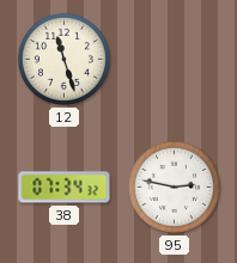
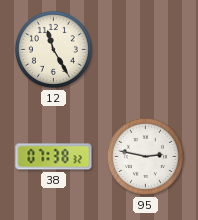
12: 11:27 -> 11:25
38: 07:34 -> 07:38
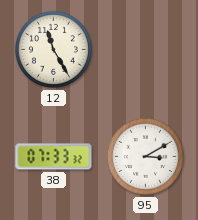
38: 07:38 -> 07:33
95: 2:47 -> 3:10
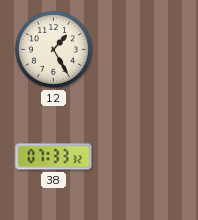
12: 11:25 -> 1:25
95: 3:10 -> none
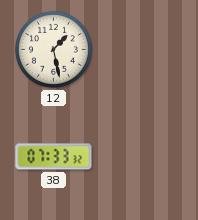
12: 1:25 -> 1:28
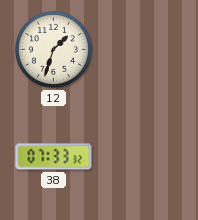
12: 1:28 -> 1:33
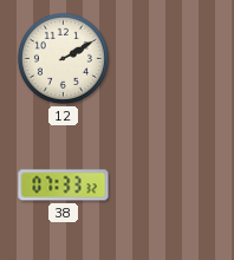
12: 1:33 -> 2:10
